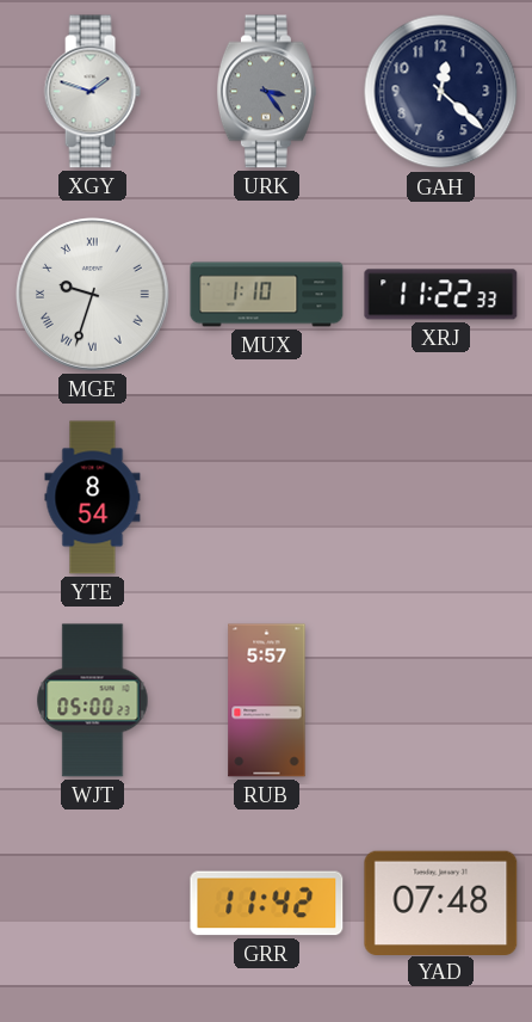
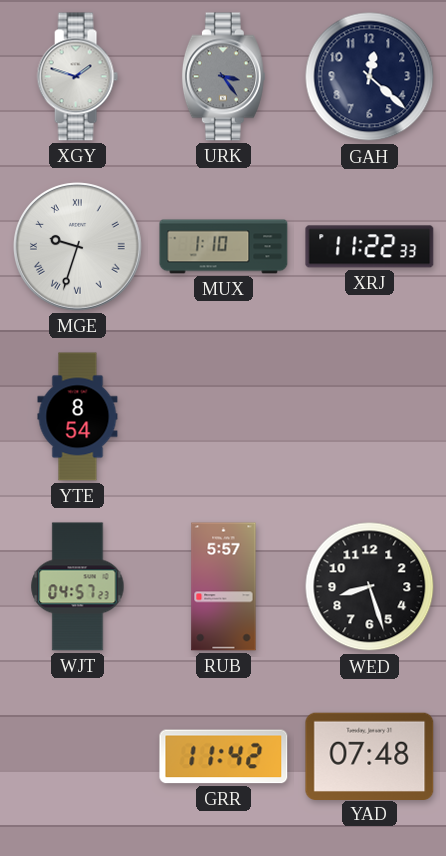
WJT: 05:00 -> 04:57
WED: none -> 8:27
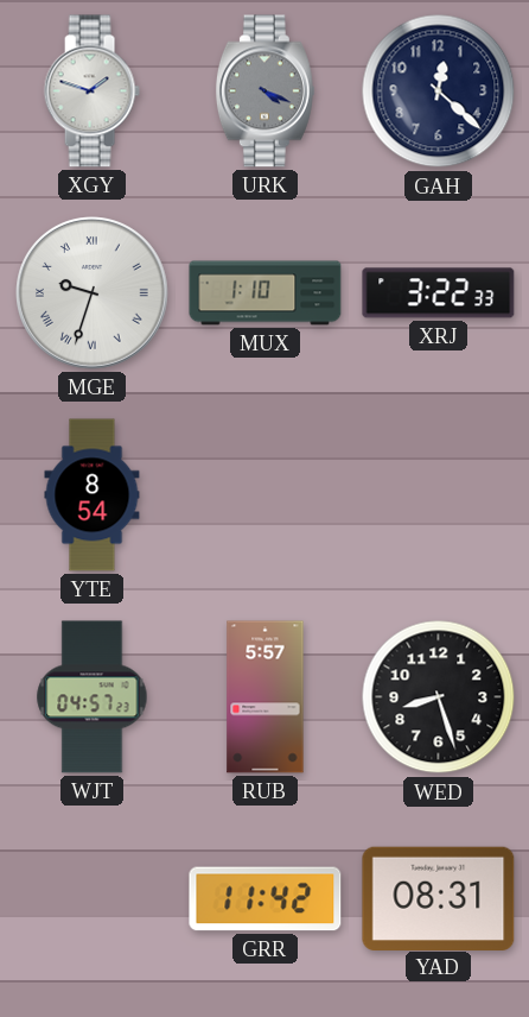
URK: 3:24 -> 4:19
XRJ: 11:22 -> 3:22
YAD: 07:48 -> 08:31
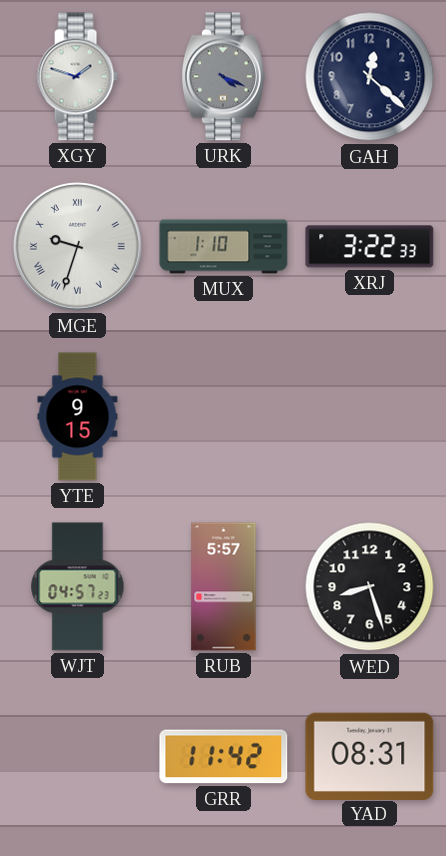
YTE: 8:54 -> 9:15
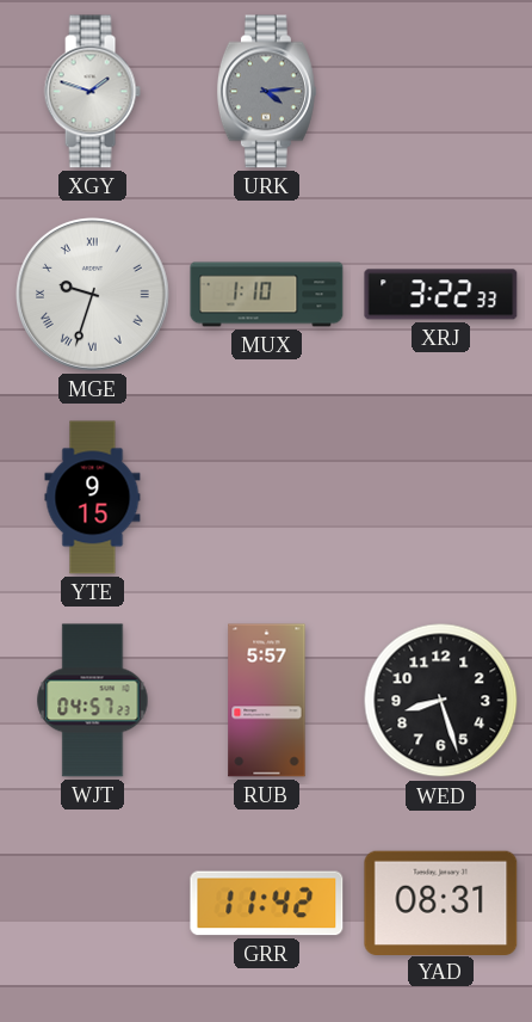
URK: 4:19 -> 4:14
GAH: 12:22 -> none
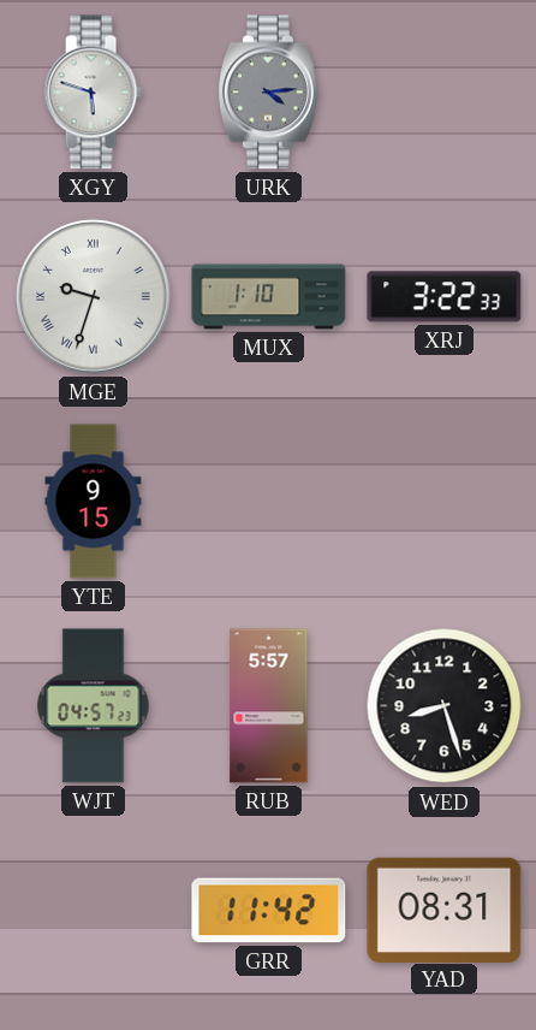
XGY: 1:48 -> 5:48
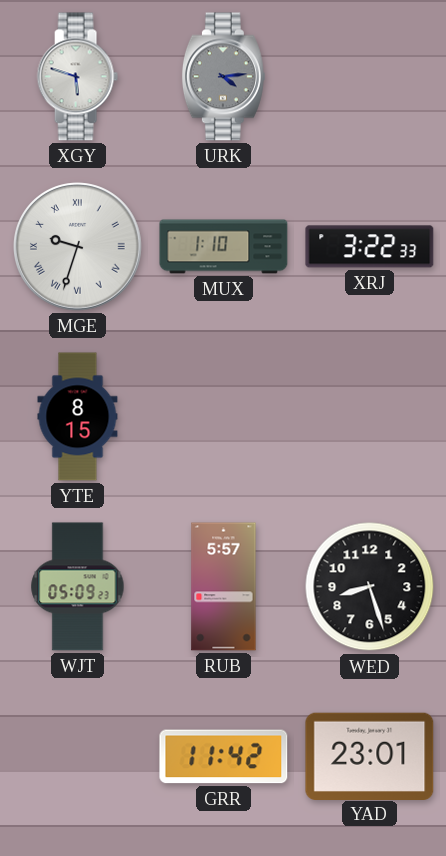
YTE: 9:15 -> 8:15
WJT: 04:57 -> 05:09
YAD: 08:31 -> 23:01
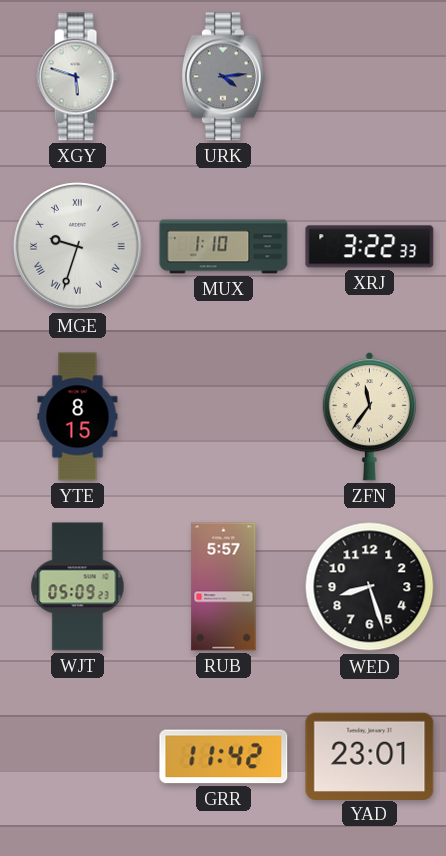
ZFN: none -> 11:36
